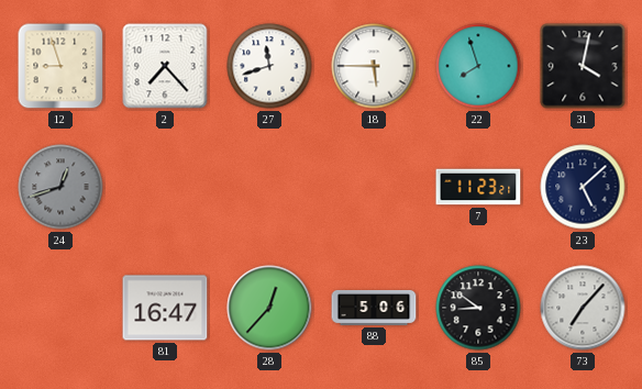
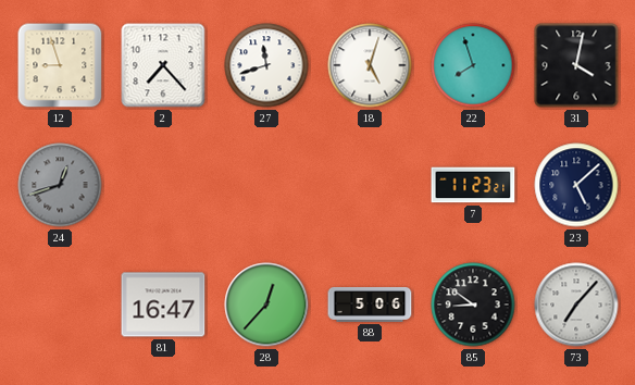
18: 5:45 -> 5:03
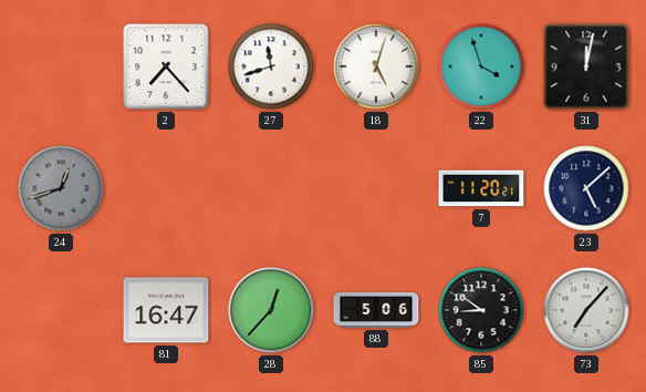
12: 8:57 -> none
22: 7:57 -> 3:57
31: 4:02 -> 12:02
7: 11:23 -> 11:20
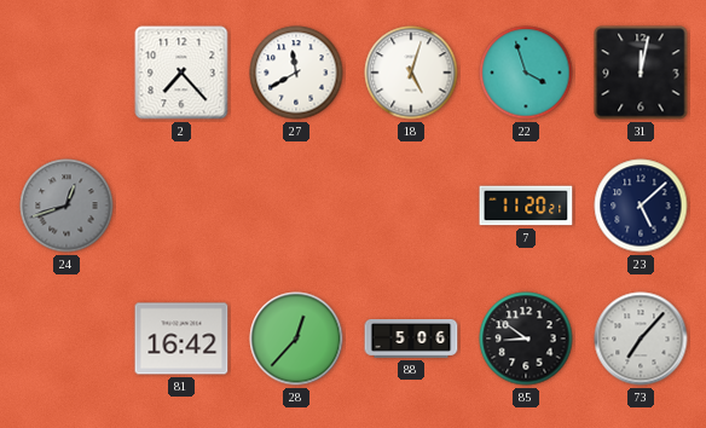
27: 11:42 -> 11:40
81: 16:47 -> 16:42
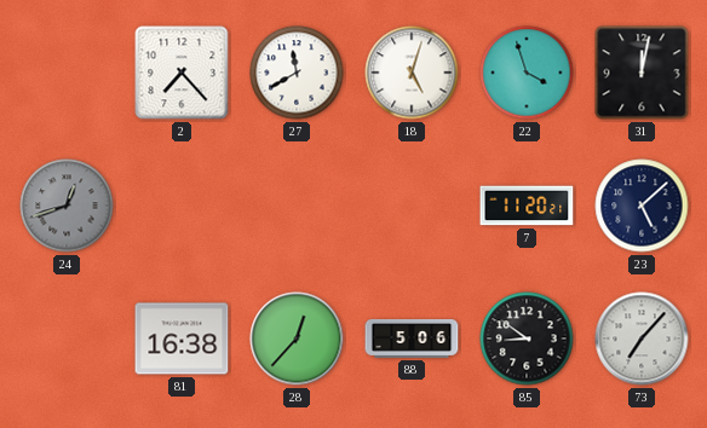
81: 16:42 -> 16:38
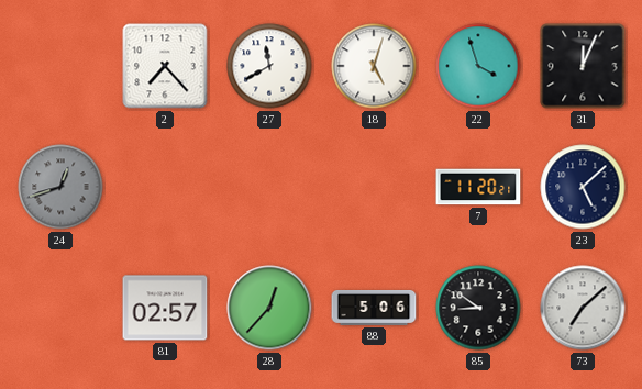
31: 12:02 -> 12:04
81: 16:38 -> 02:57
73: 7:07 -> 7:08
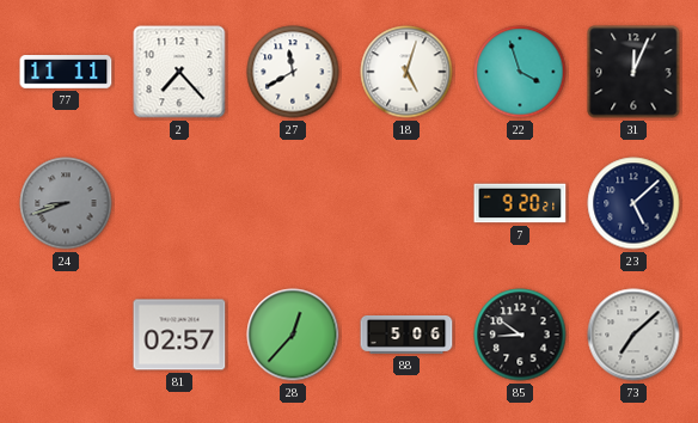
77: none -> 11:11
24: 12:42 -> 8:42
7: 11:20 -> 9:20
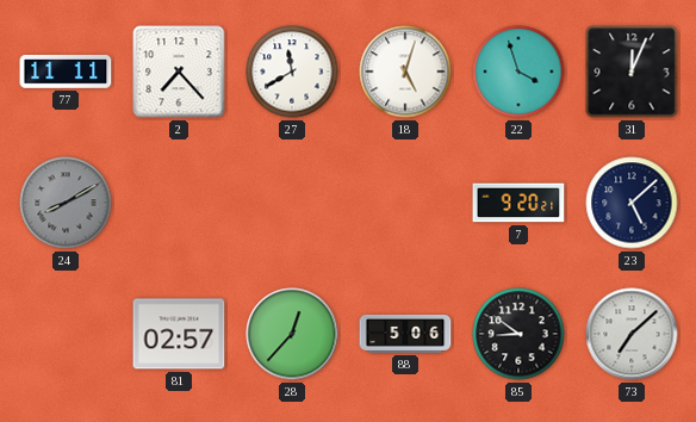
24: 8:42 -> 8:10
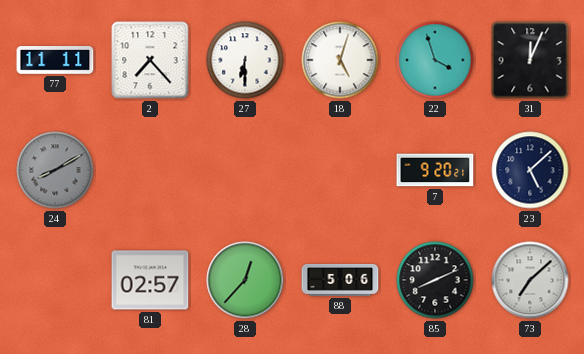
27: 11:40 -> 6:30
85: 8:51 -> 8:11
